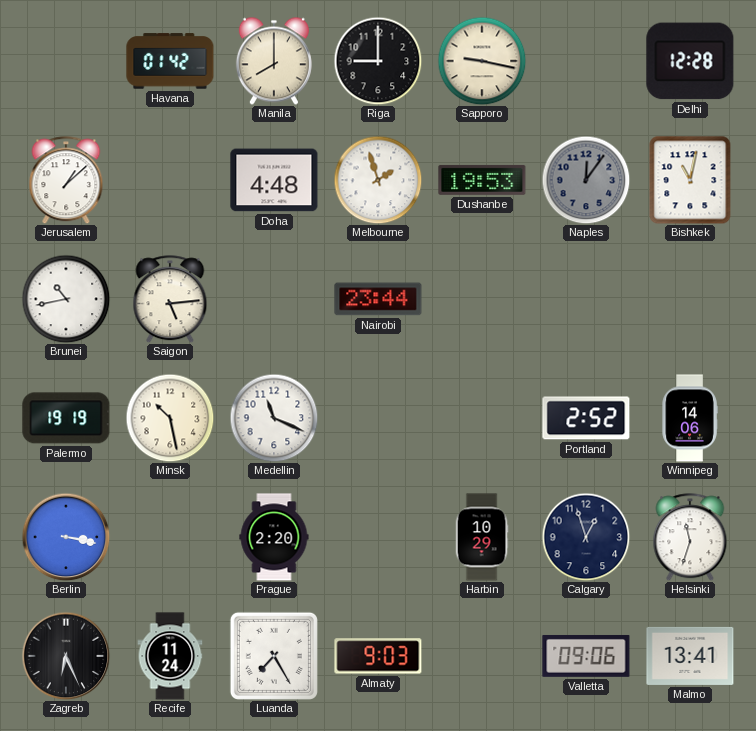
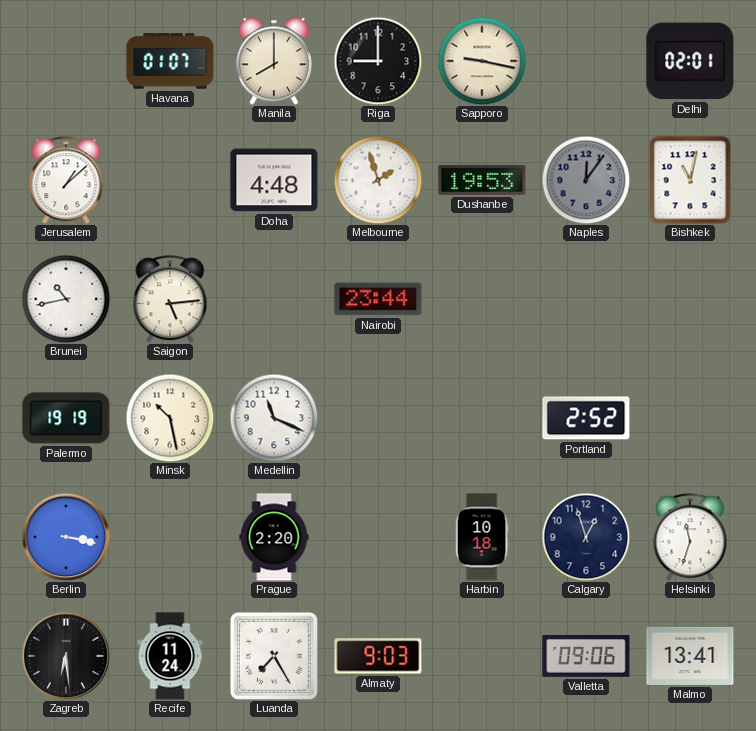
Havana: 01:42 -> 01:07
Delhi: 12:28 -> 02:01
Winnipeg: 14:06 -> none
Harbin: 10:29 -> 10:18
Zagreb: 6:26 -> 6:29
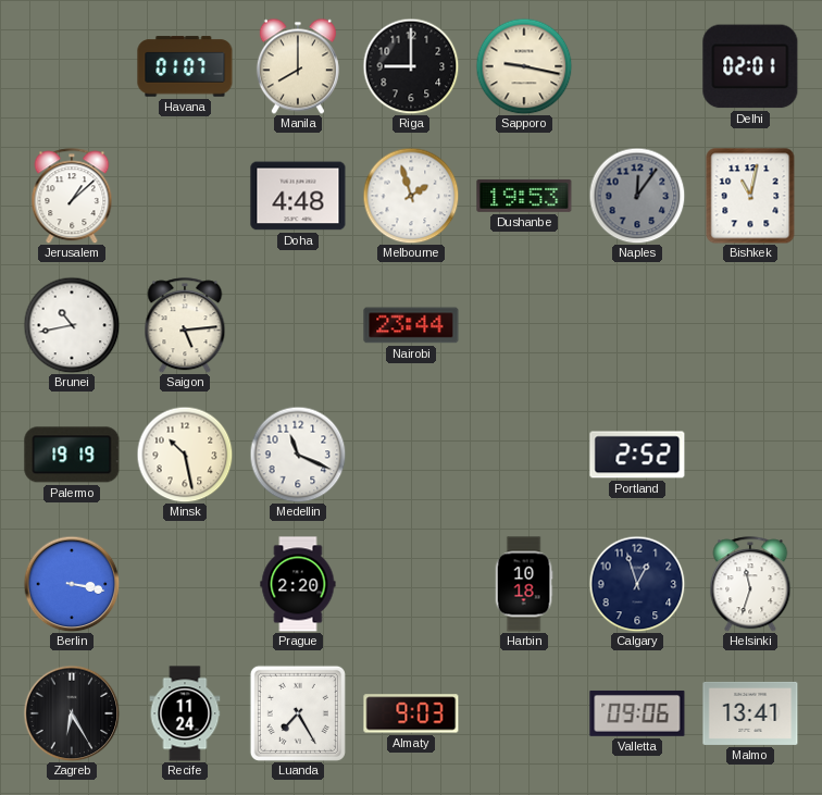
Zagreb: 6:29 -> 6:25
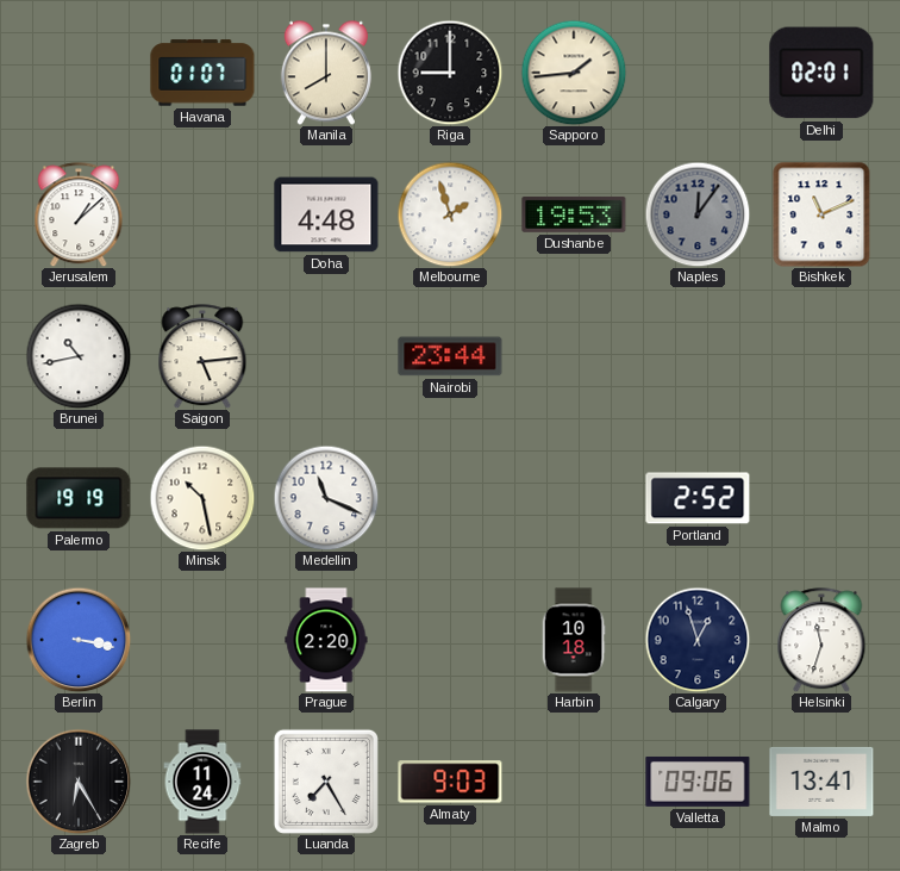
Sapporo: 9:17 -> 1:44
Bishkek: 11:02 -> 11:11
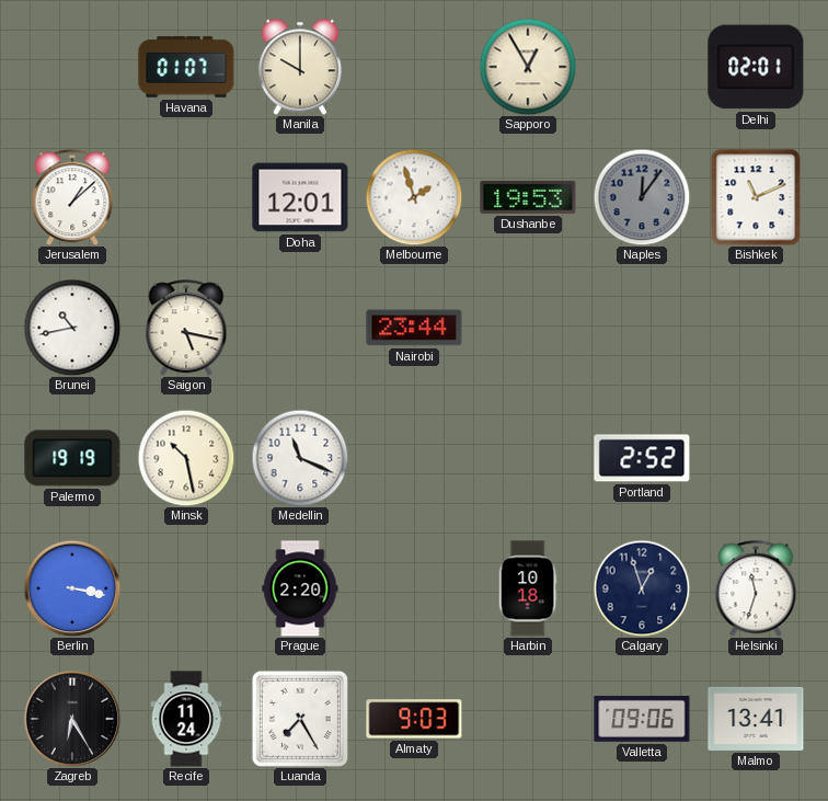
Manila: 8:00 -> 10:00
Riga: 9:00 -> none
Sapporo: 1:44 -> 12:55
Doha: 4:48 -> 12:01
Saigon: 5:14 -> 5:17
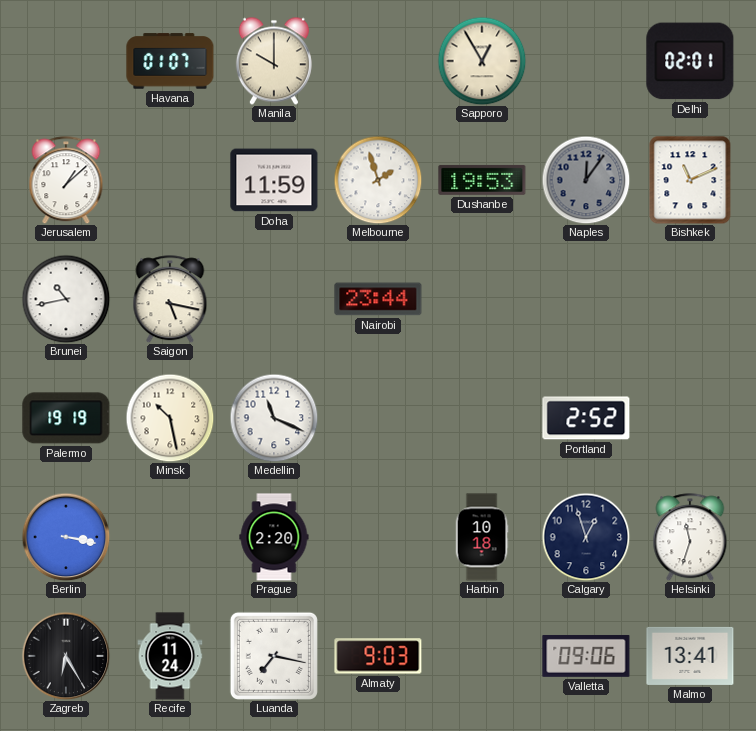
Doha: 12:01 -> 11:59
Luanda: 7:25 -> 7:17
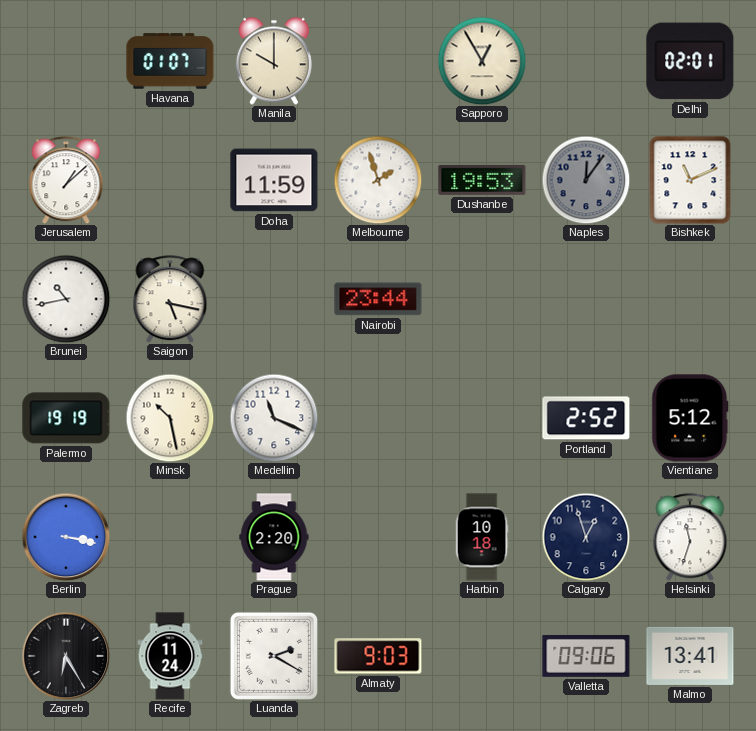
Vientiane: none -> 5:12
Luanda: 7:17 -> 2:20
